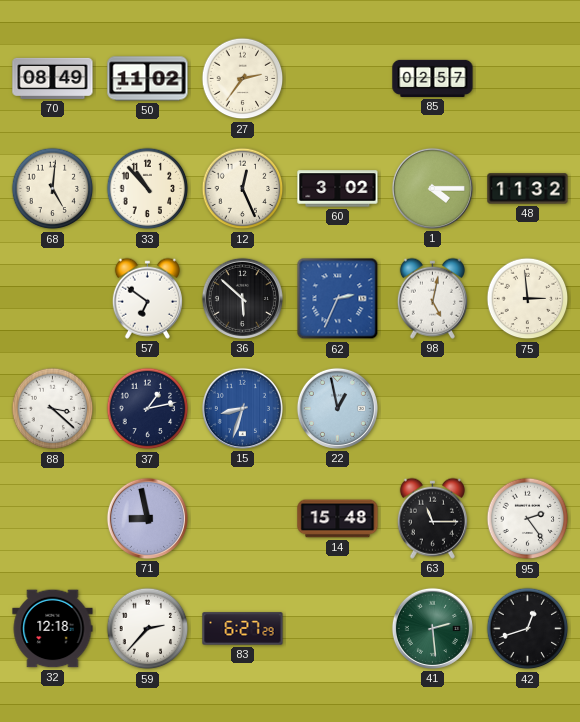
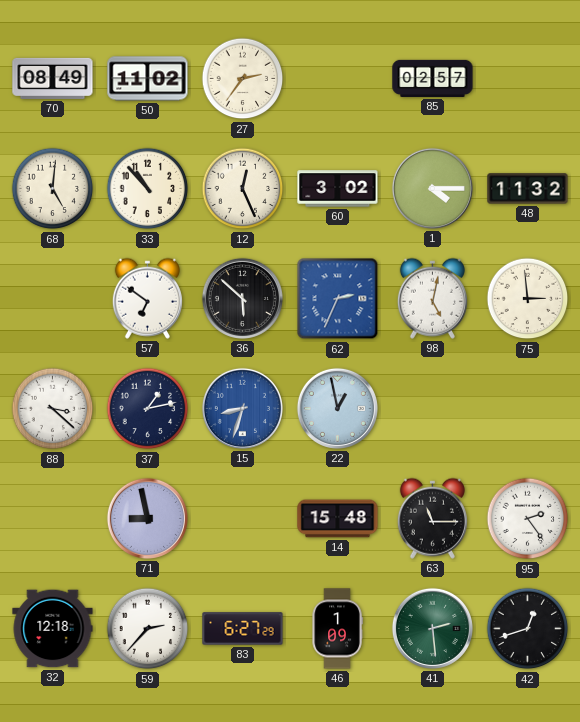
46: none -> 1:09
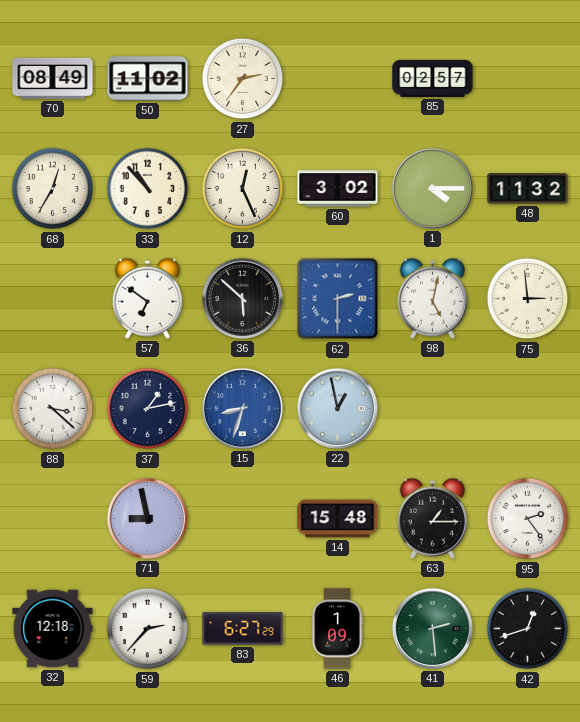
68: 5:01 -> 12:35
62: 2:34 -> 2:30
63: 11:15 -> 1:15
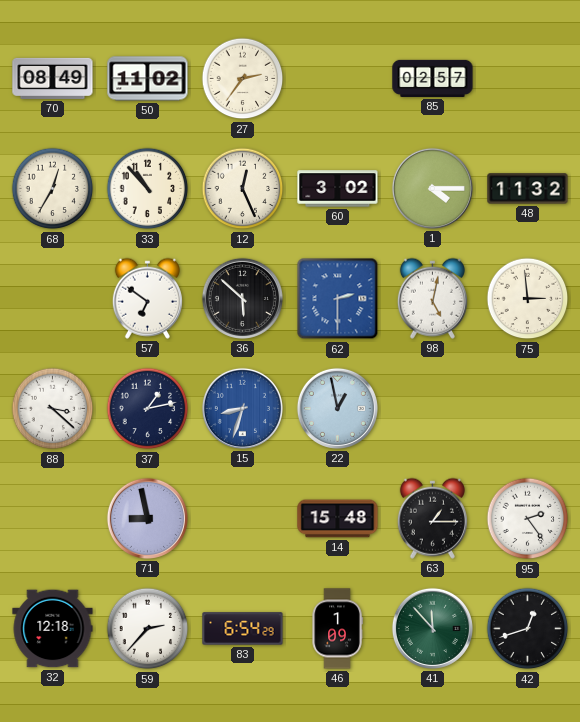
83: 6:27 -> 6:54
41: 2:29 -> 11:53
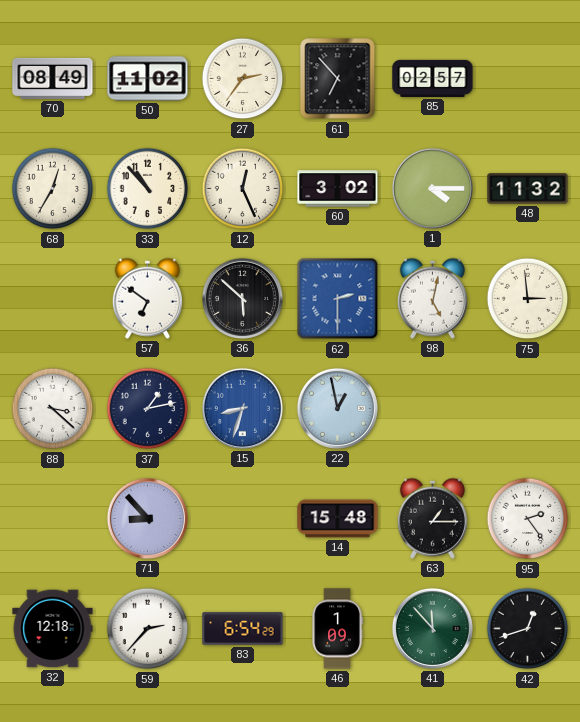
61: none -> 6:53
71: 8:58 -> 8:53
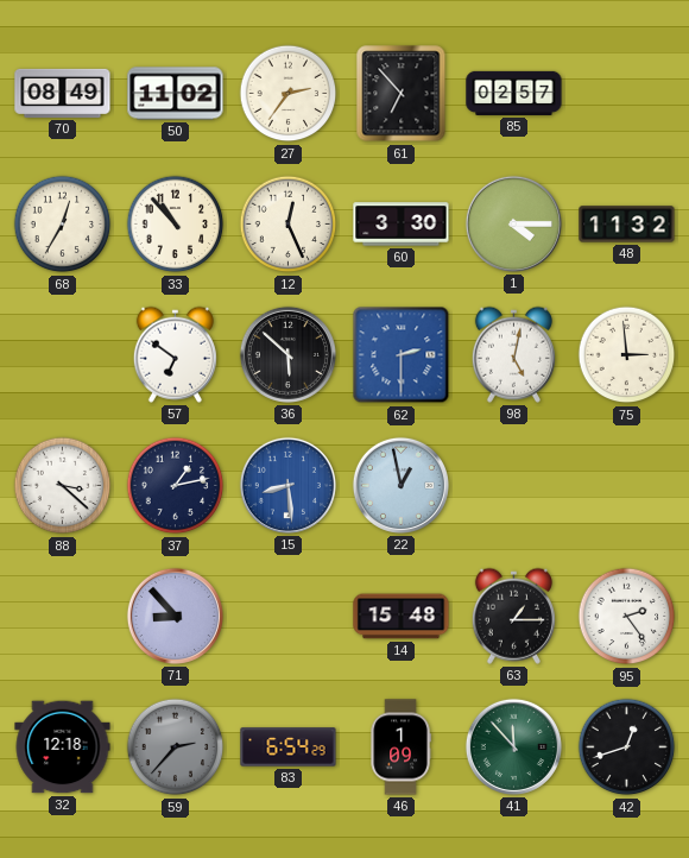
60: 3:02 -> 3:30
15: 8:33 -> 8:29
59 dial: white -> grey
